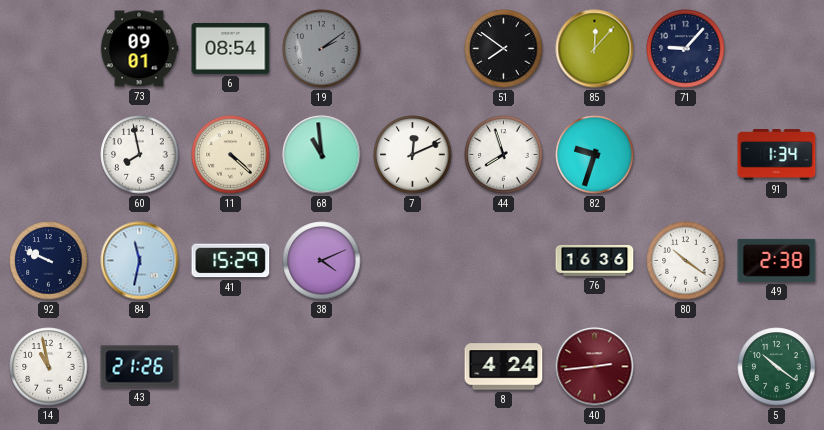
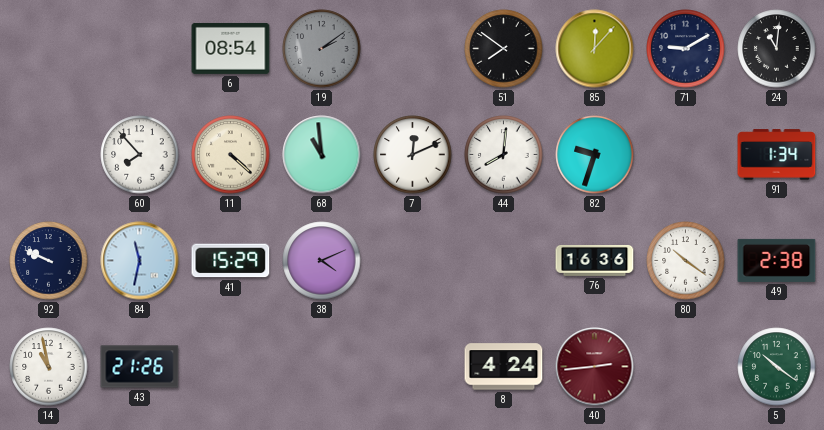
73: 09:01 -> none
71: 9:07 -> 9:10
24: none -> 11:01
60: 7:58 -> 7:53
44: 7:57 -> 8:01
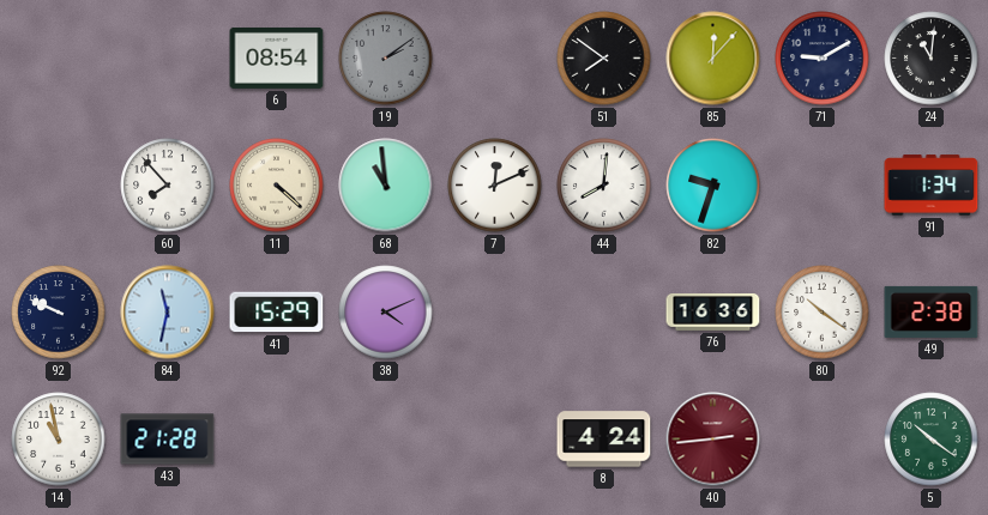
43: 21:26 -> 21:28
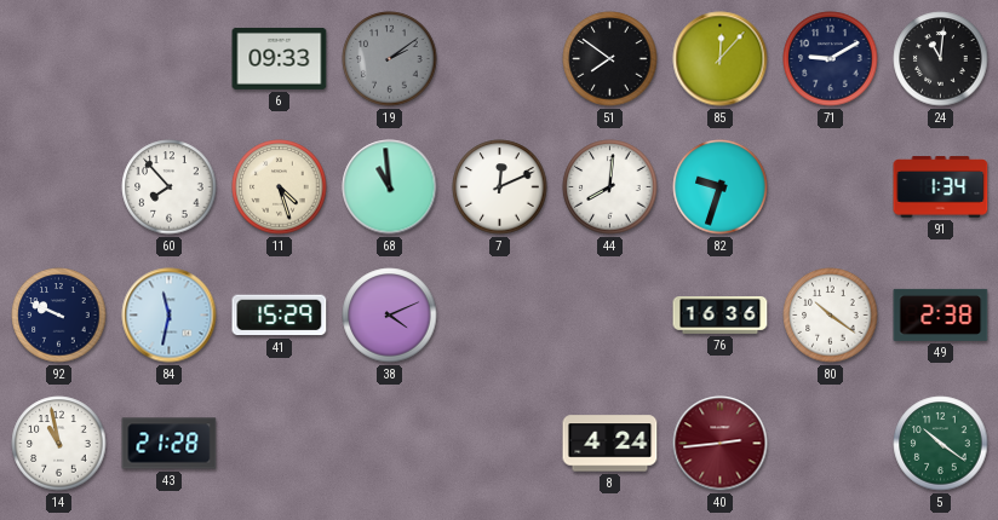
6: 08:54 -> 09:33
11: 4:22 -> 4:27
